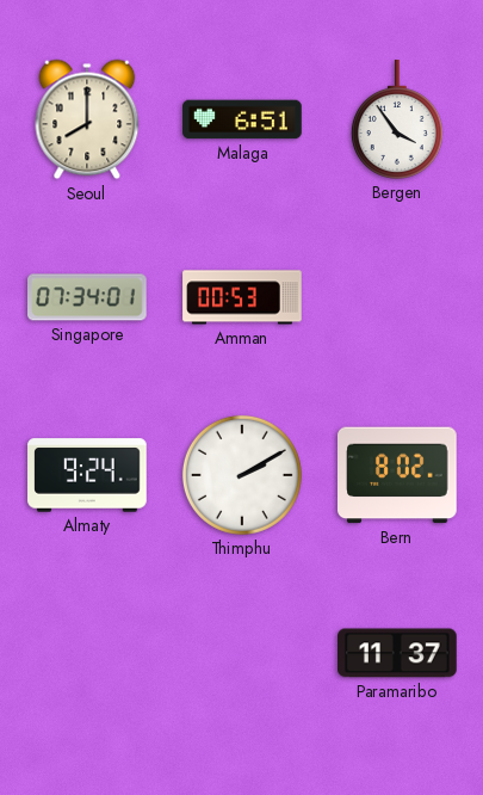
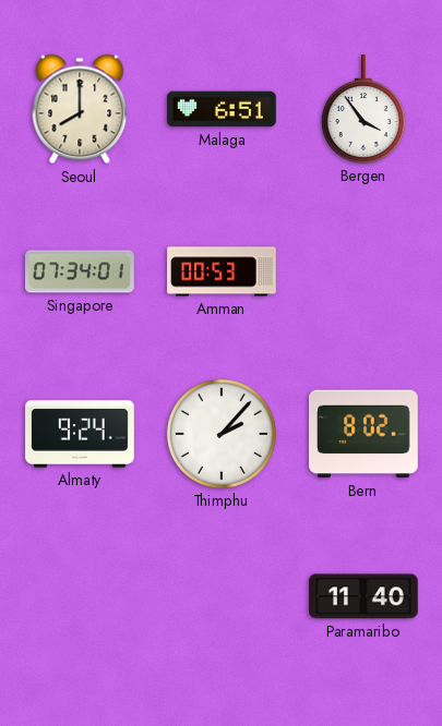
Thimphu: 2:10 -> 2:07
Paramaribo: 11:37 -> 11:40
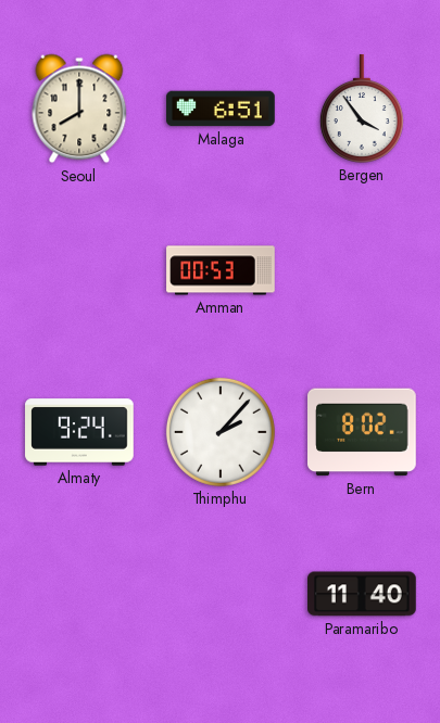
Singapore: 07:34 -> none
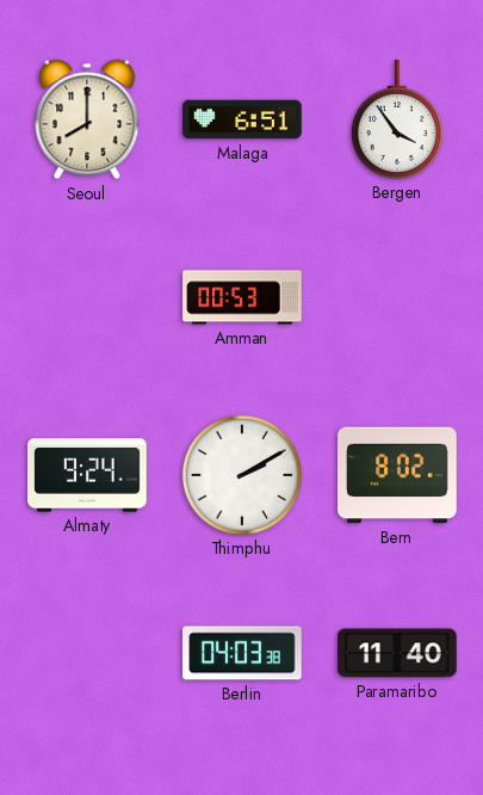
Thimphu: 2:07 -> 2:10
Berlin: none -> 04:03
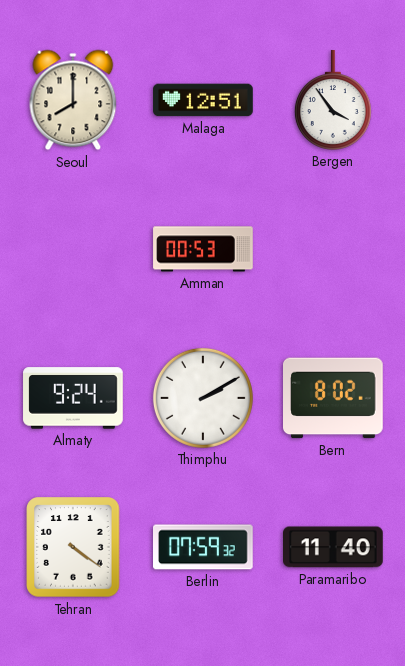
Malaga: 6:51 -> 12:51
Tehran: none -> 4:21
Berlin: 04:03 -> 07:59
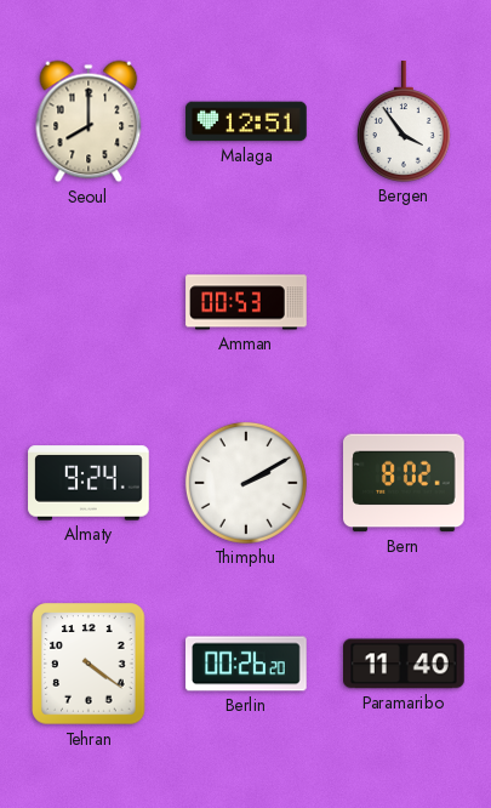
Berlin: 07:59 -> 00:26
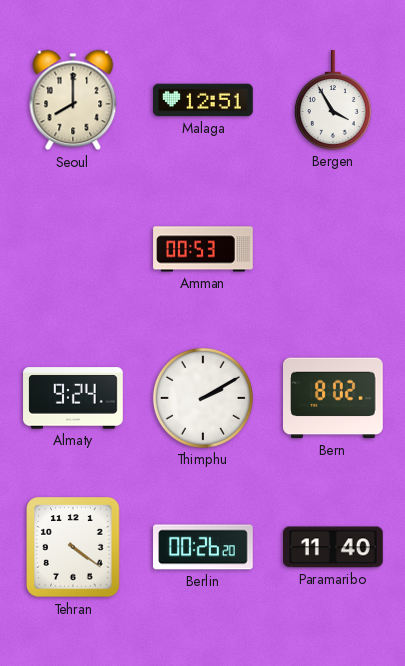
Bergen: 3:54 -> 3:55
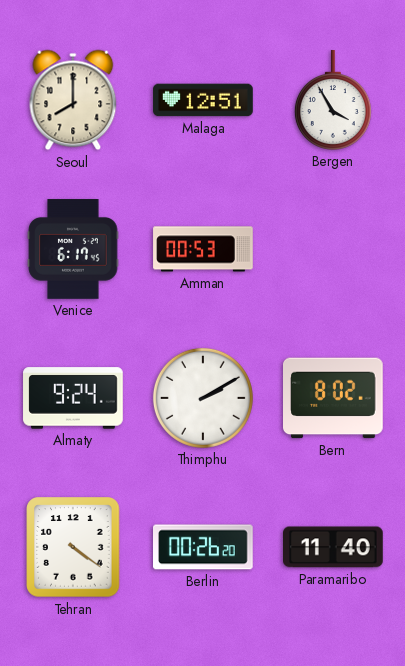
Venice: none -> 6:17
